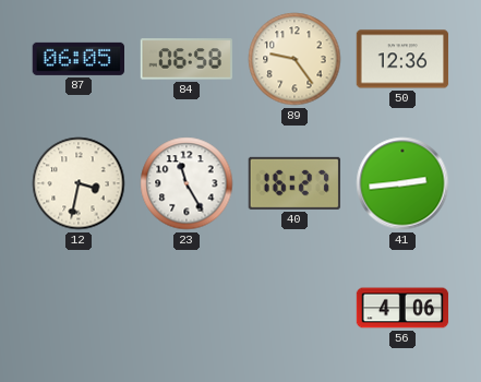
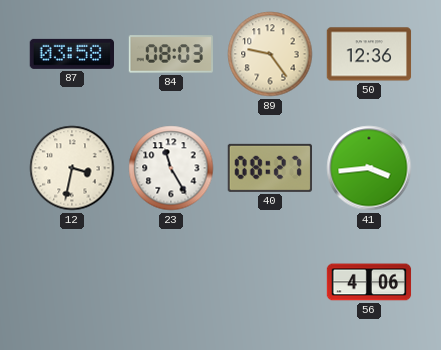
87: 06:05 -> 03:58
84: 06:58 -> 08:03
40: 16:27 -> 08:27
41: 2:44 -> 3:44
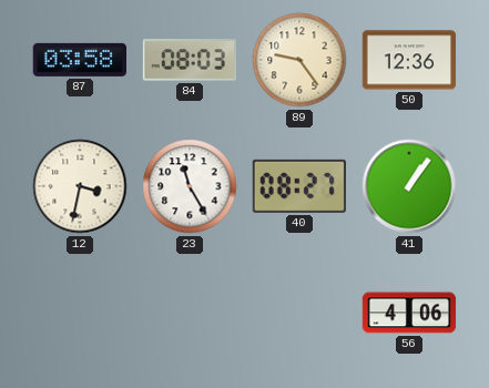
41: 3:44 -> 1:06
